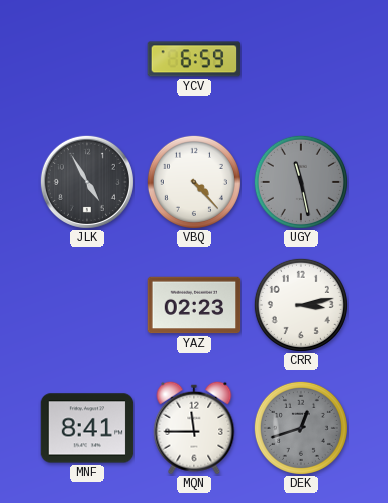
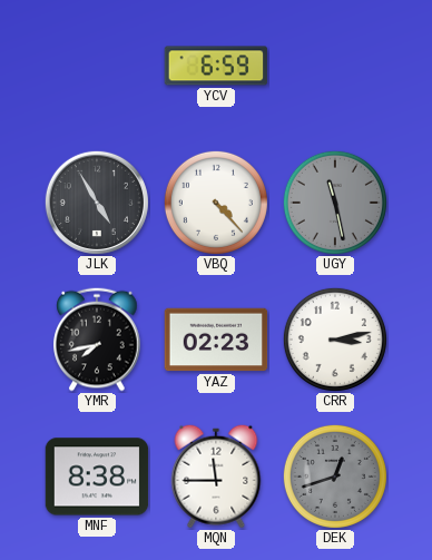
YMR: none -> 7:43
MNF: 8:41 -> 8:38
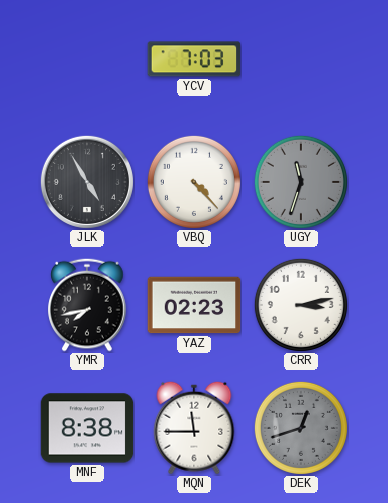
YCV: 6:59 -> 7:03
UGY: 11:28 -> 11:33
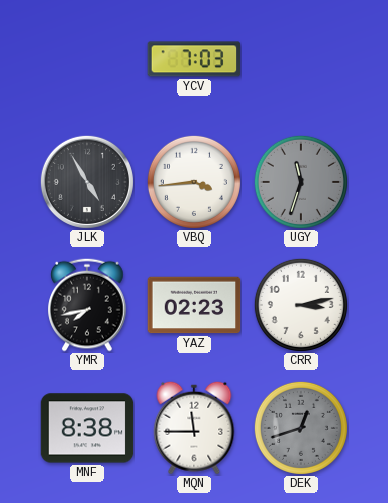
VBQ: 4:23 -> 3:44
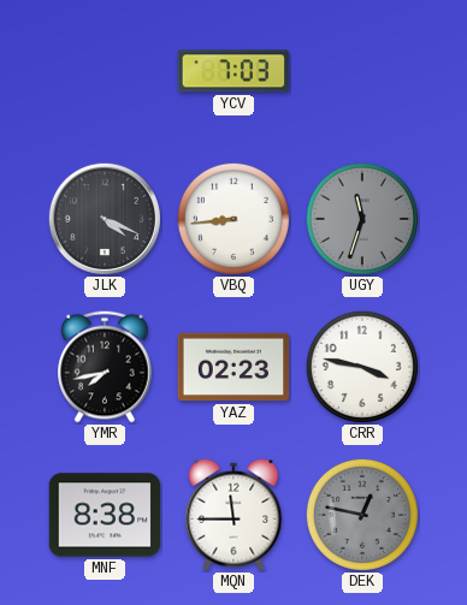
JLK: 4:55 -> 4:19
VBQ: 3:44 -> 8:44
CRR: 3:13 -> 3:47
DEK: 12:42 -> 12:47
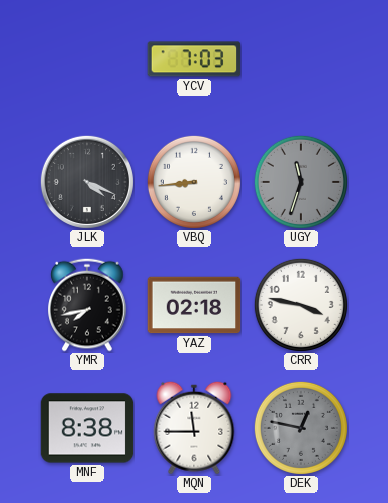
YAZ: 02:23 -> 02:18
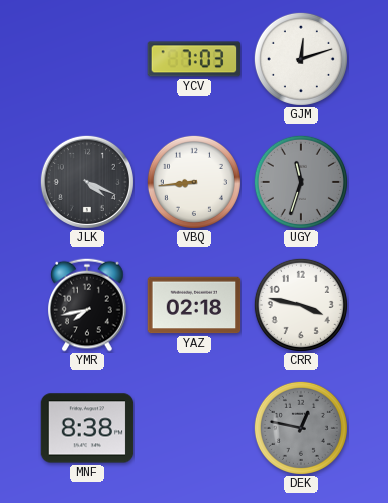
GJM: none -> 12:12
MQN: 11:45 -> none
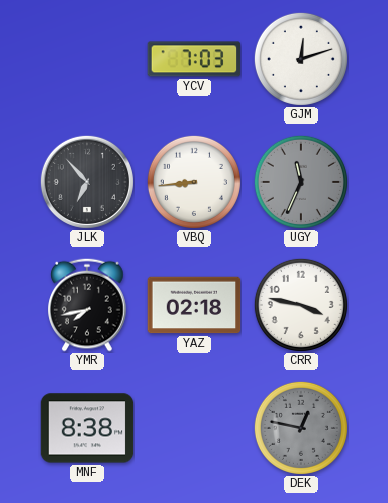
JLK: 4:19 -> 6:53
UGY: 11:33 -> 11:34
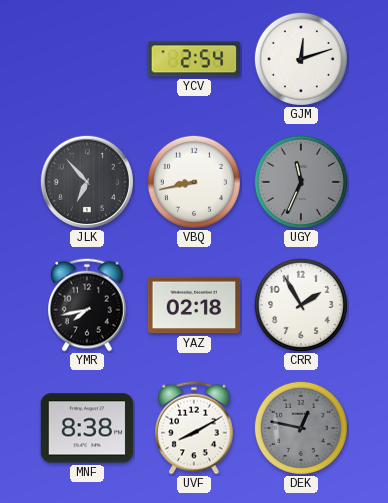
YCV: 7:03 -> 2:54
VBQ: 8:44 -> 8:43
CRR: 3:47 -> 1:55
UVF: none -> 8:10
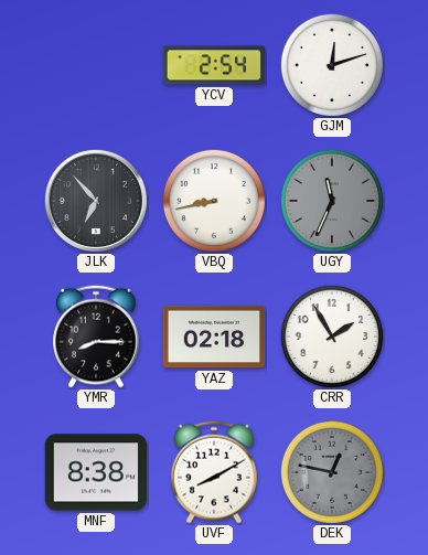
YMR: 7:43 -> 8:15
